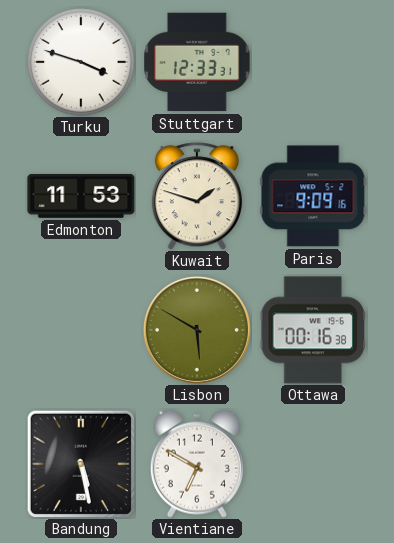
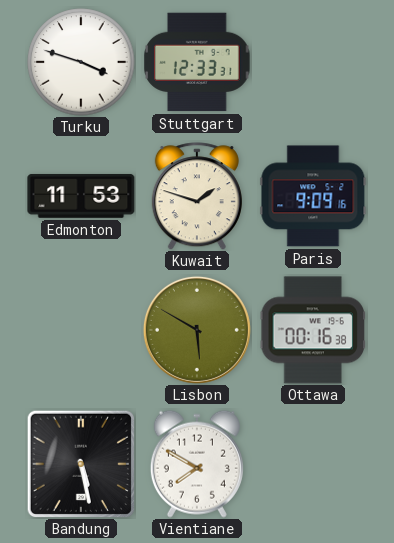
Vientiane: 6:50 -> 7:50
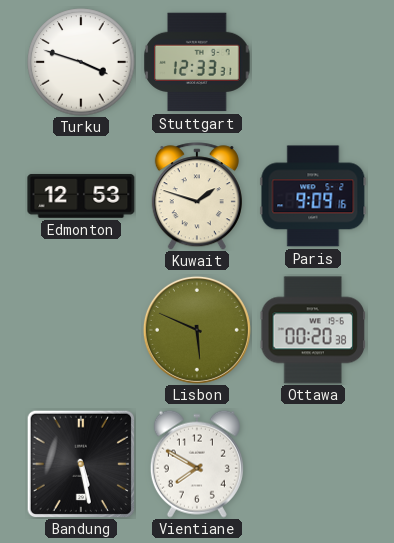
Edmonton: 11:53 -> 12:53
Lisbon: 5:50 -> 5:49
Ottawa: 00:16 -> 00:20
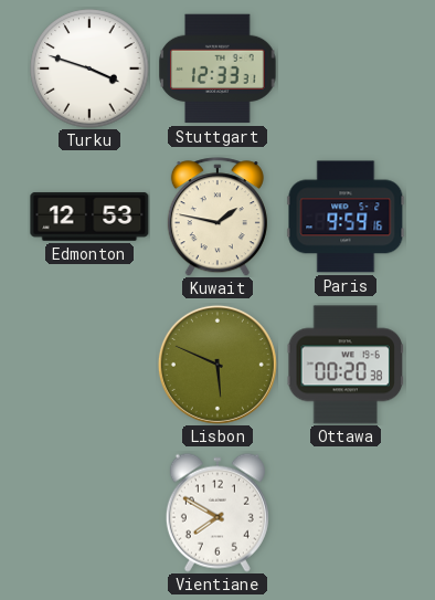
Kuwait: 1:48 -> 1:47
Paris: 9:09 -> 9:59
Bandung: 5:28 -> none
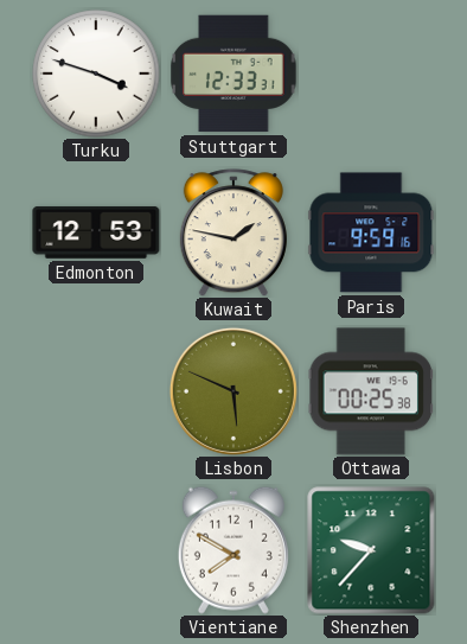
Ottawa: 00:20 -> 00:25
Shenzhen: none -> 9:37
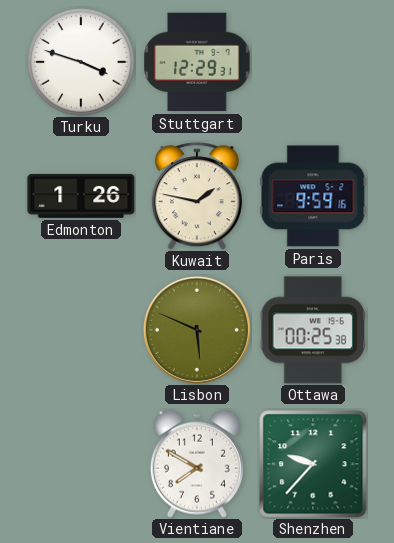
Stuttgart: 12:33 -> 12:29
Edmonton: 12:53 -> 1:26
